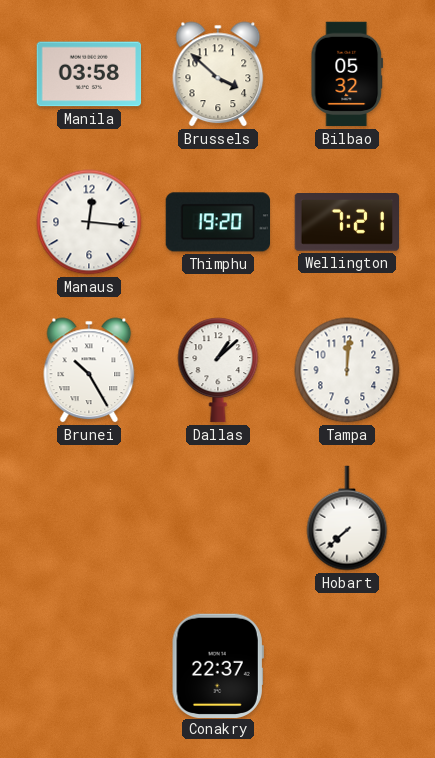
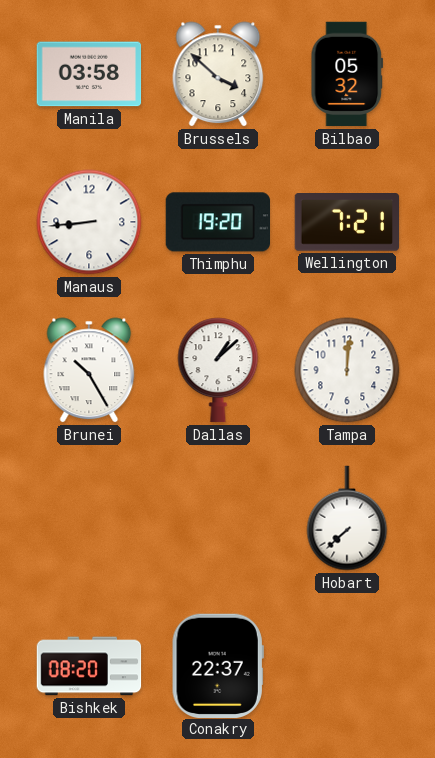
Manaus: 12:16 -> 8:44
Bishkek: none -> 08:20
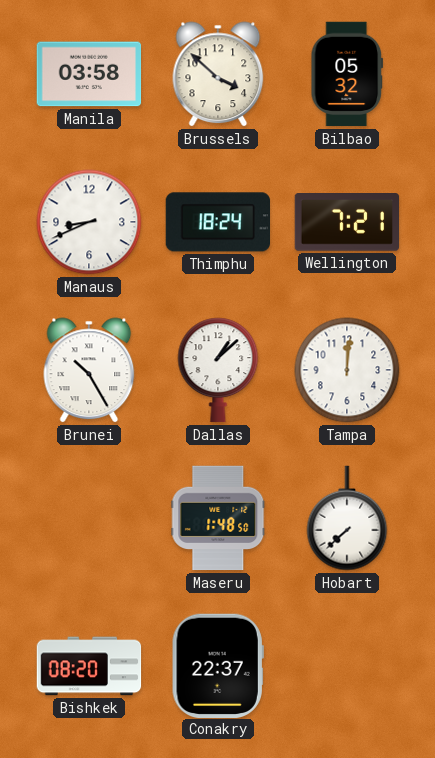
Manaus: 8:44 -> 8:41
Thimphu: 19:20 -> 18:24
Maseru: none -> 1:48
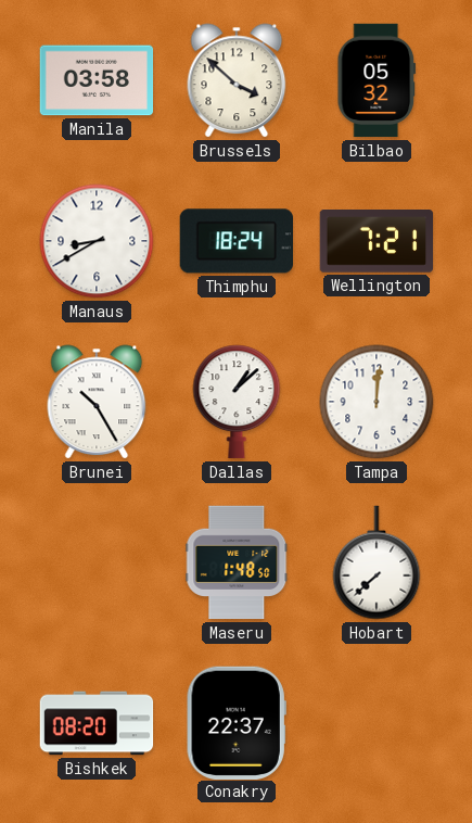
Manaus: 8:41 -> 8:40
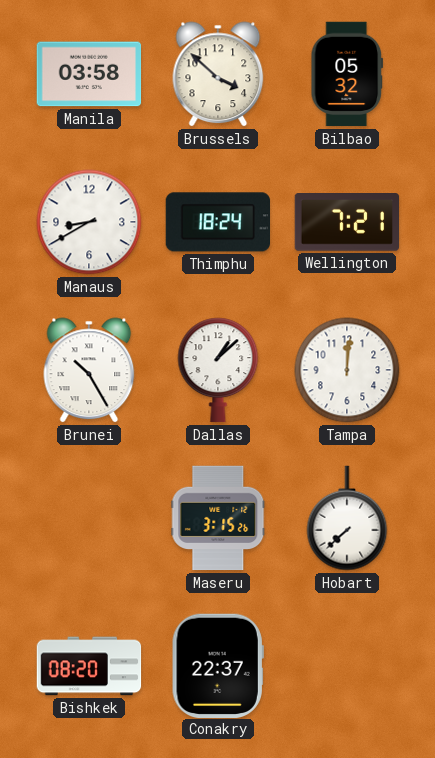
Maseru: 1:48 -> 3:15
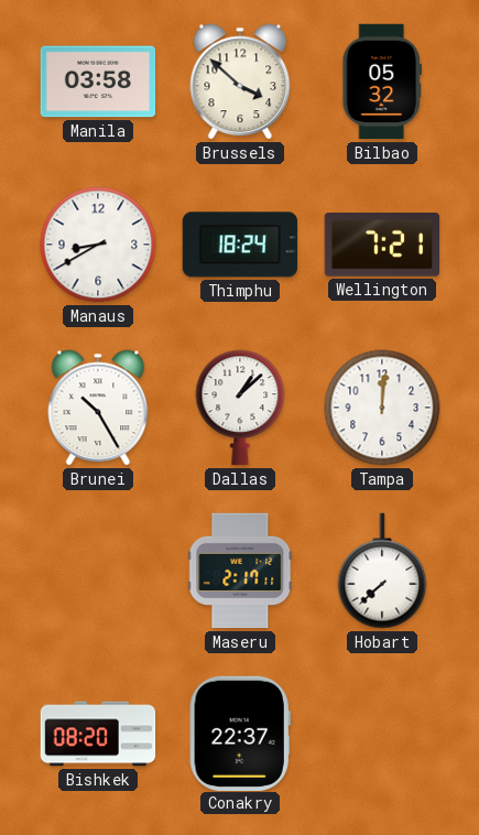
Maseru: 3:15 -> 2:17
